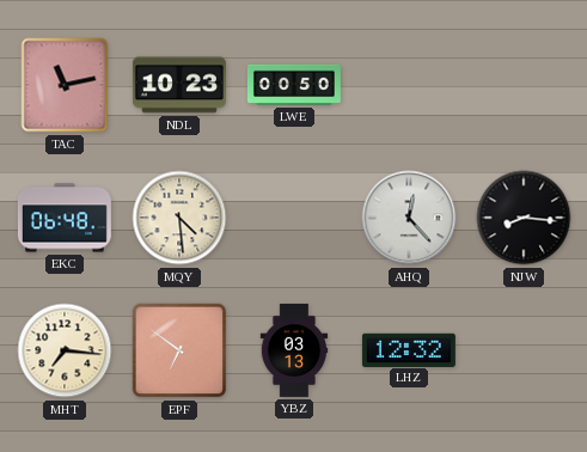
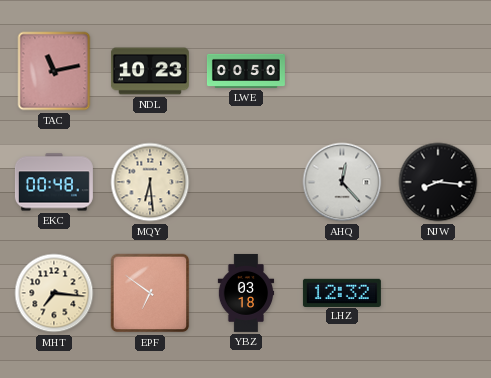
EKC: 06:48 -> 00:48
MQY: 4:29 -> 6:29
YBZ: 03:13 -> 03:18
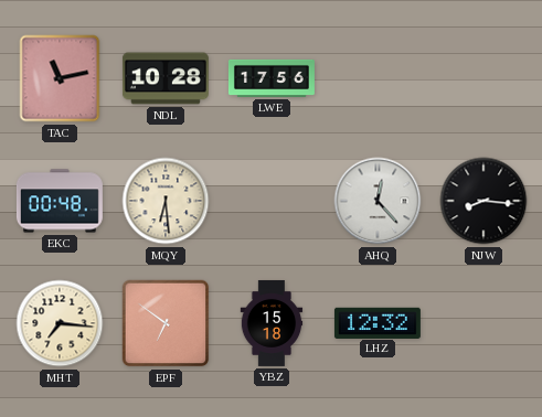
NDL: 10:23 -> 10:28
LWE: 00:50 -> 17:56
YBZ: 03:18 -> 15:18
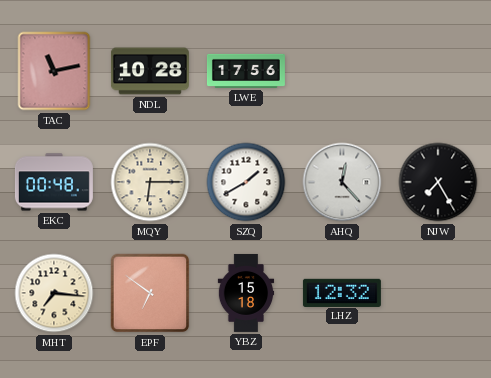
MQY: 6:29 -> 6:15
SZQ: none -> 1:40
NJW: 8:16 -> 7:25
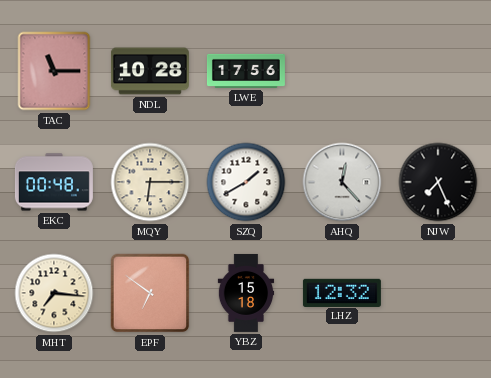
TAC: 11:13 -> 11:15
NJW: 7:25 -> 7:26
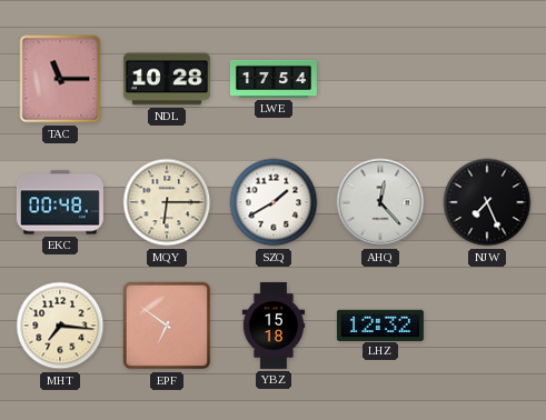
LWE: 17:56 -> 17:54
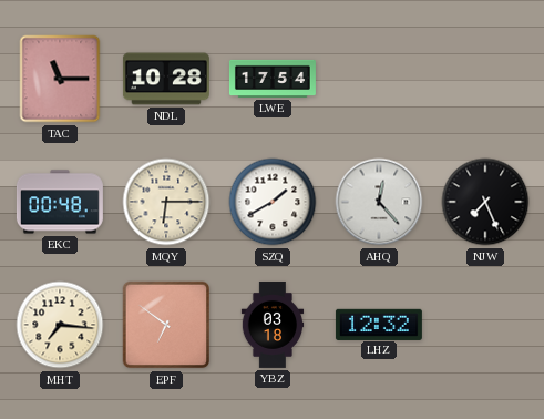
YBZ: 15:18 -> 03:18
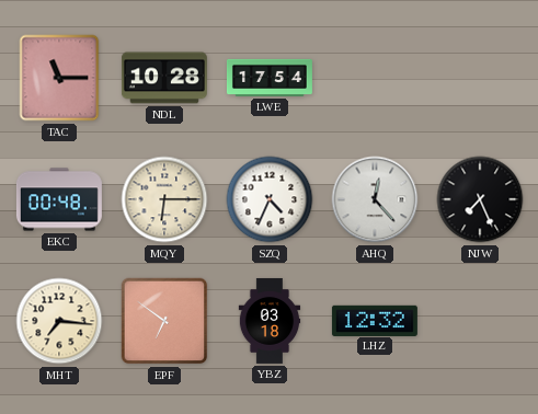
SZQ: 1:40 -> 4:34
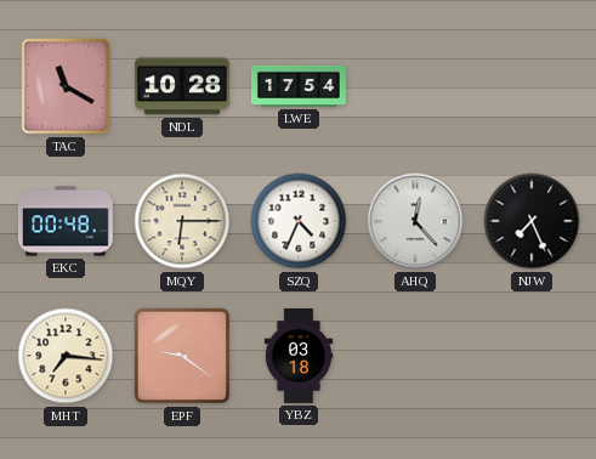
TAC: 11:15 -> 11:20
EPF: 6:51 -> 9:21
LHZ: 12:32 -> none
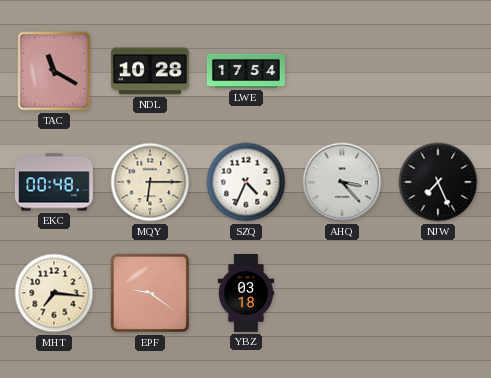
AHQ: 12:23 -> 3:23
